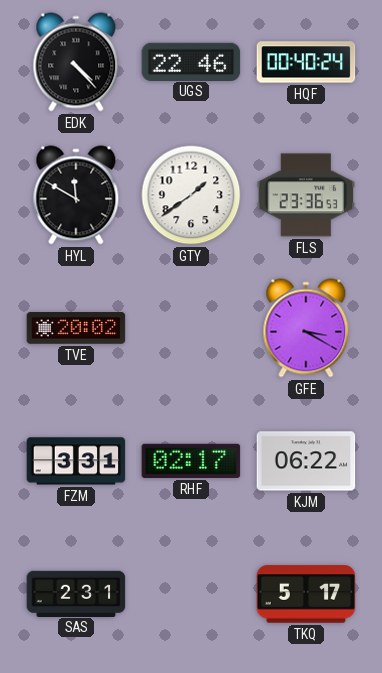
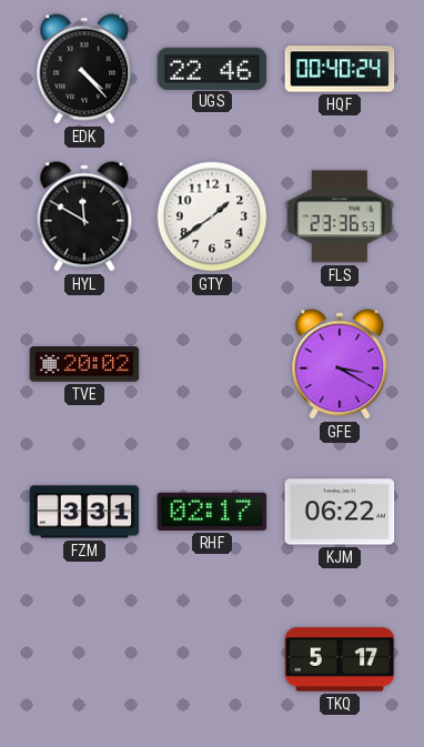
SAS: 2:31 -> none
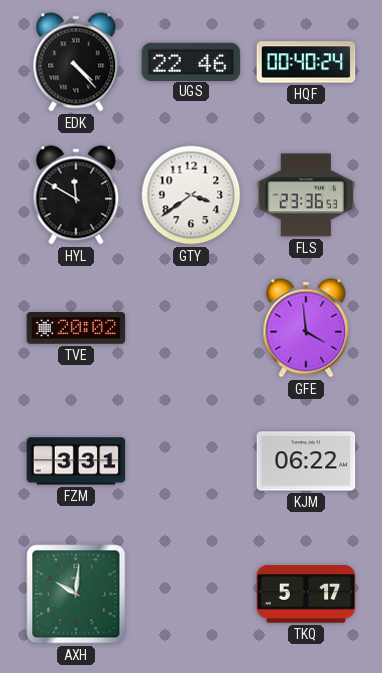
GTY: 1:39 -> 3:39
GFE: 3:20 -> 3:59
RHF: 02:17 -> none
AXH: none -> 10:01
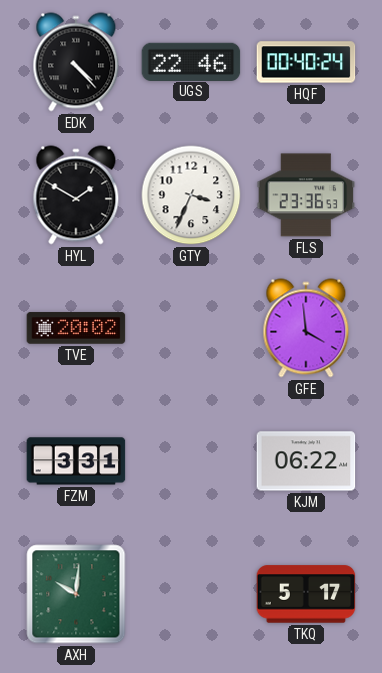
HYL: 11:50 -> 1:50
GTY: 3:39 -> 3:34
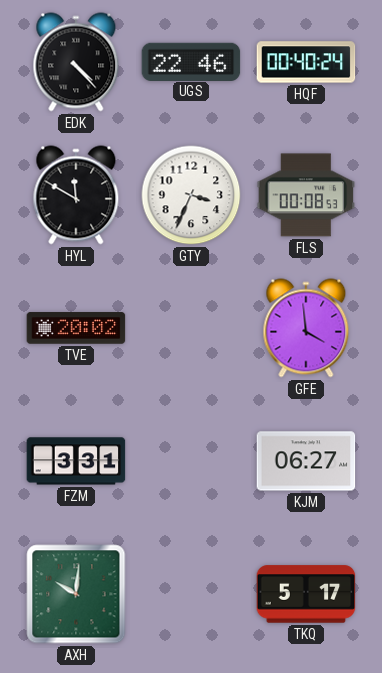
HYL: 1:50 -> 11:50
FLS: 23:36 -> 00:08
KJM: 06:22 -> 06:27
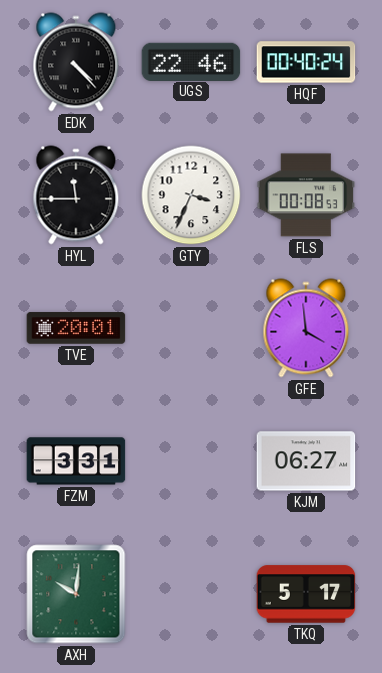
HYL: 11:50 -> 11:45
TVE: 20:02 -> 20:01
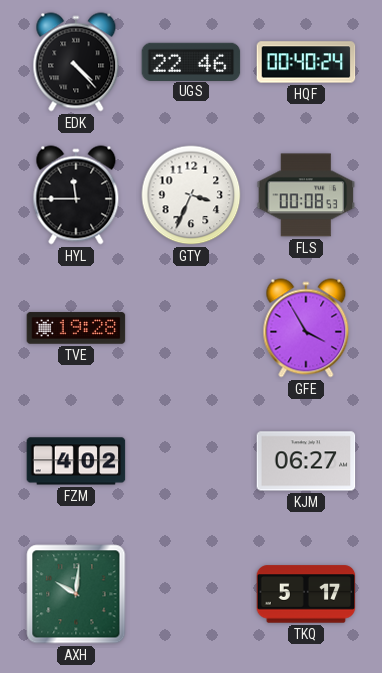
TVE: 20:01 -> 19:28
GFE: 3:59 -> 3:55
FZM: 3:31 -> 4:02
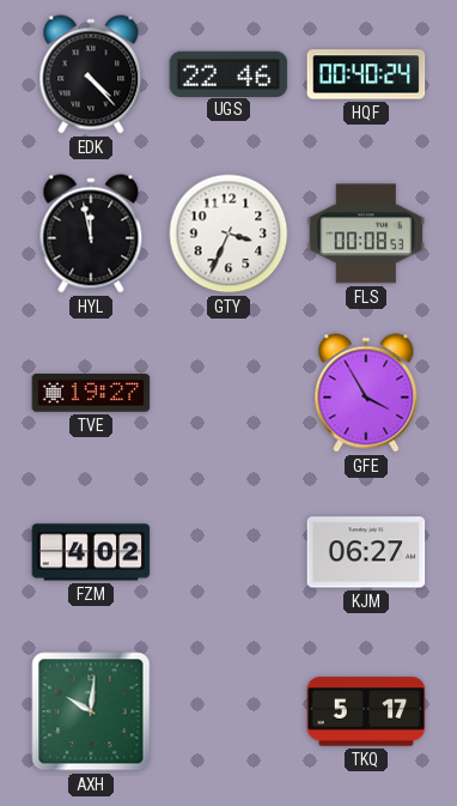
HYL: 11:45 -> 11:58
TVE: 19:28 -> 19:27
